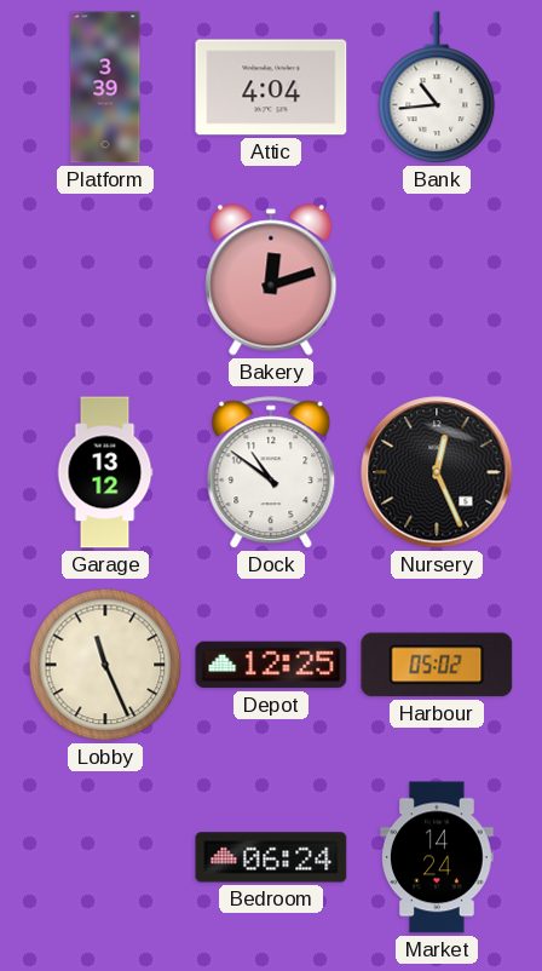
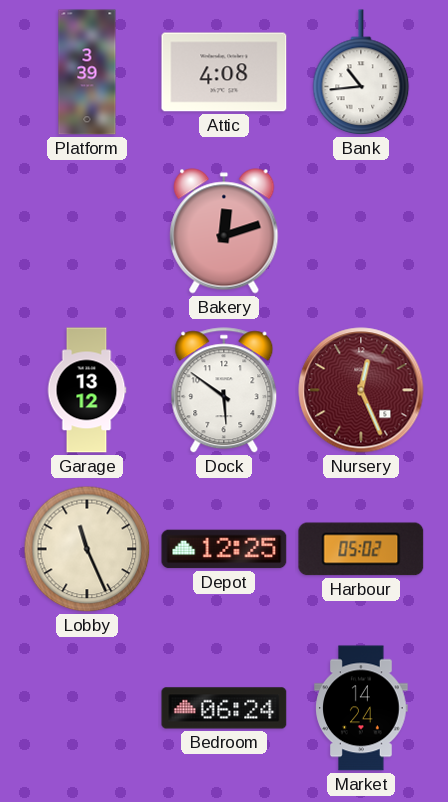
Attic: 4:04 -> 4:08
Dock: 10:51 -> 5:51
Nursery dial: black -> burgundy
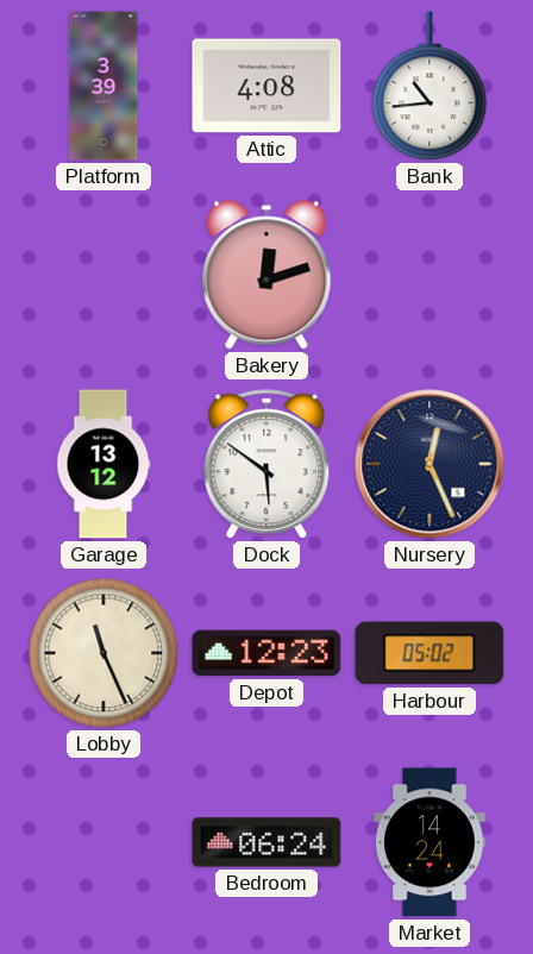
Nursery dial: burgundy -> navy
Depot: 12:25 -> 12:23
